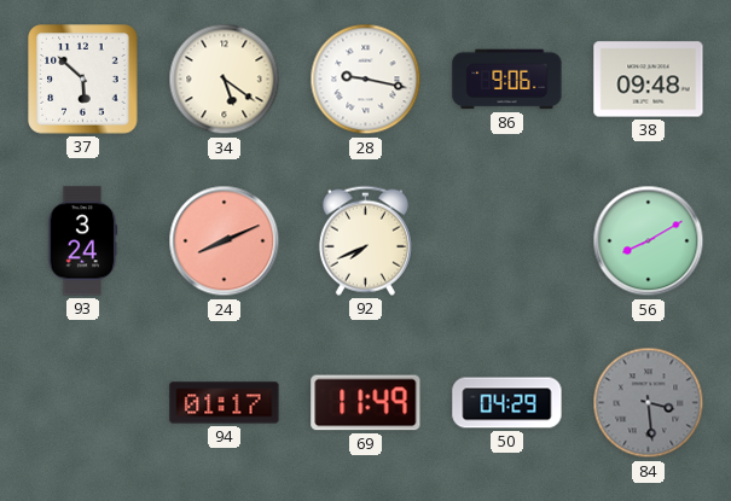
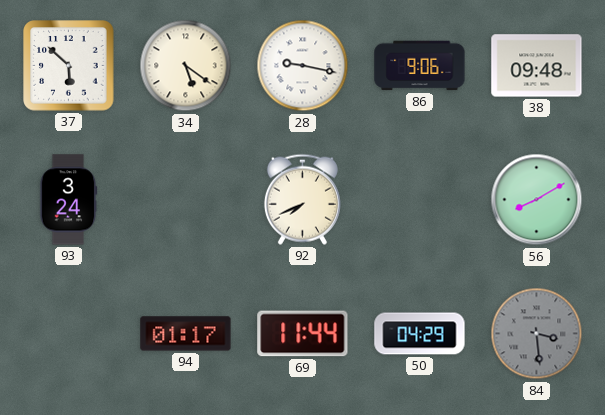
24: 8:11 -> none
69: 11:49 -> 11:44
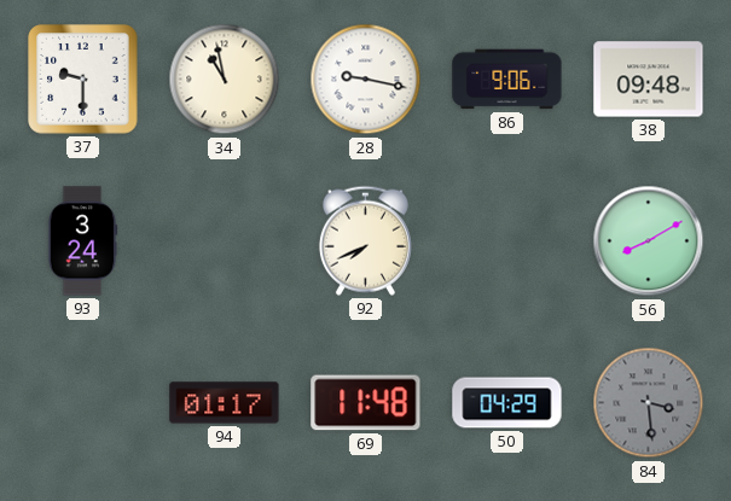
37: 5:52 -> 9:30
34: 5:21 -> 10:58
69: 11:44 -> 11:48
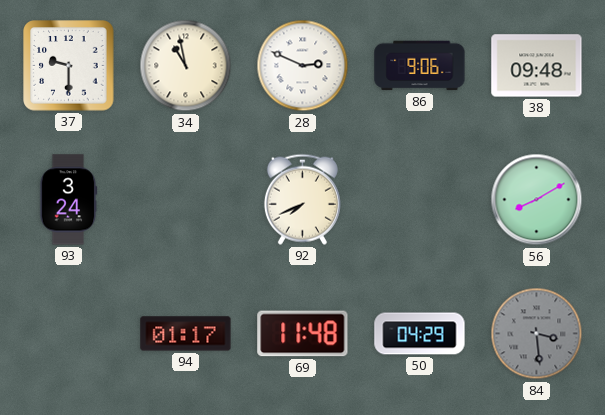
28: 9:17 -> 2:49
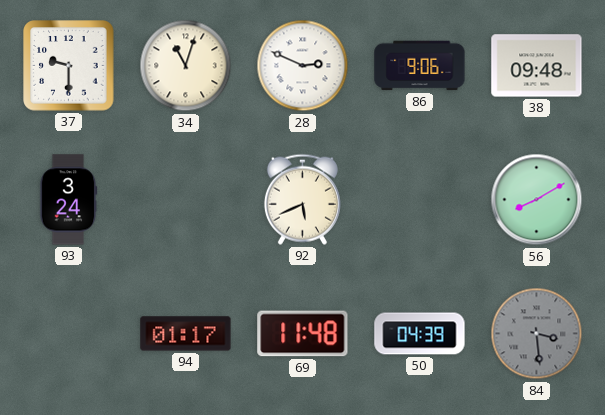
34: 10:58 -> 11:03
92: 7:41 -> 5:41
50: 04:29 -> 04:39
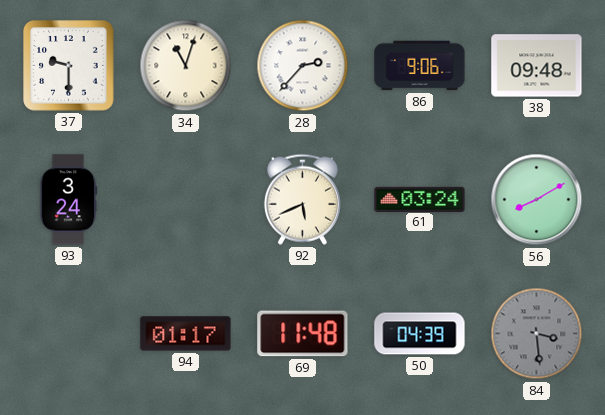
28: 2:49 -> 2:37
61: none -> 03:24
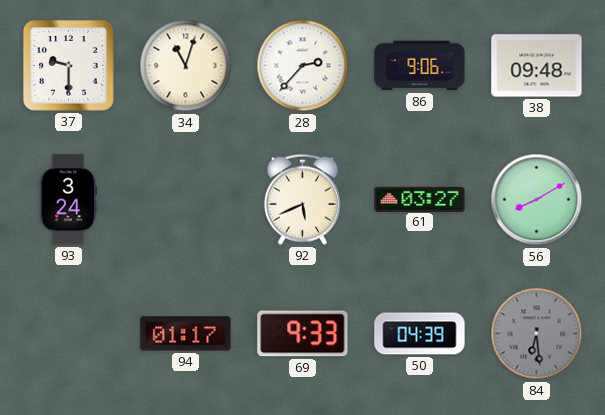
61: 03:24 -> 03:27
69: 11:48 -> 9:33
84: 3:29 -> 6:29
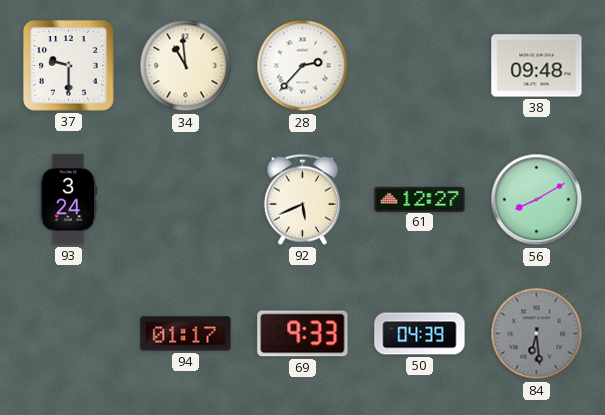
34: 11:03 -> 10:59
86: 9:06 -> none
61: 03:27 -> 12:27
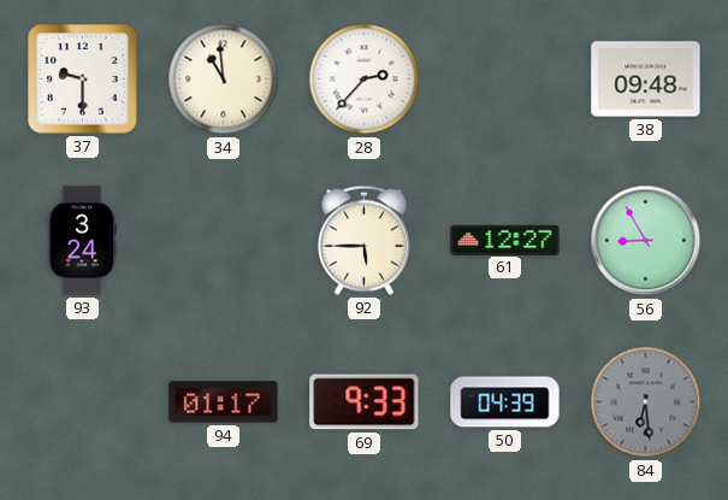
92: 5:41 -> 5:45
56: 8:10 -> 8:55
